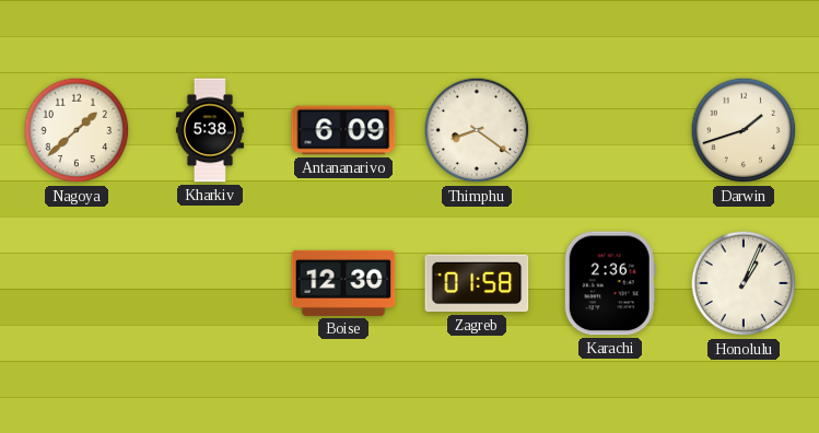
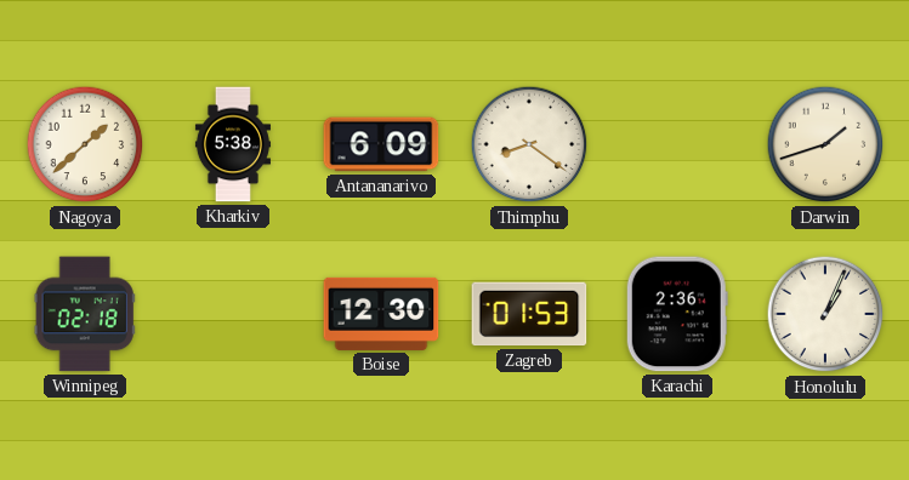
Winnipeg: none -> 02:18
Zagreb: 01:58 -> 01:53
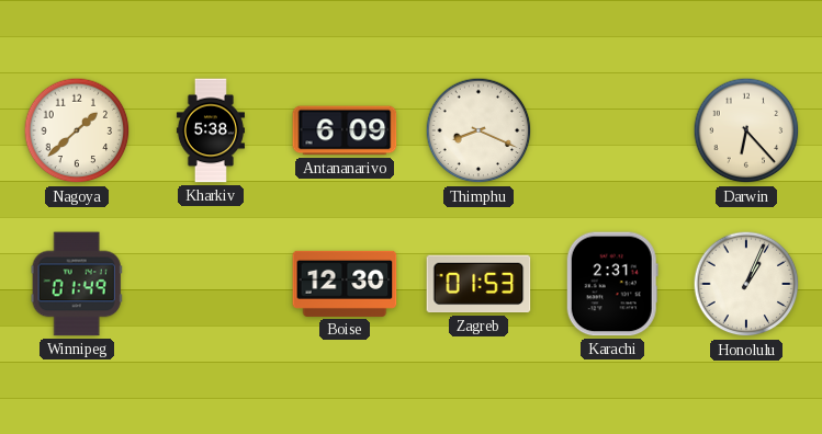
Thimphu: 8:21 -> 8:19
Darwin: 1:42 -> 6:23
Winnipeg: 02:18 -> 01:49
Karachi: 2:36 -> 2:31
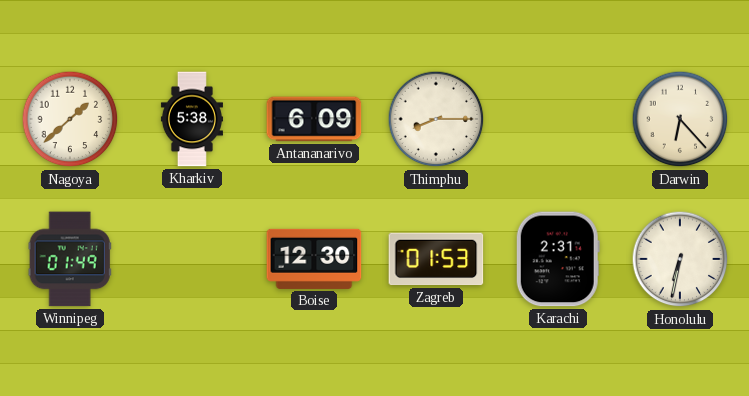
Thimphu: 8:19 -> 8:15
Honolulu: 1:04 -> 6:32
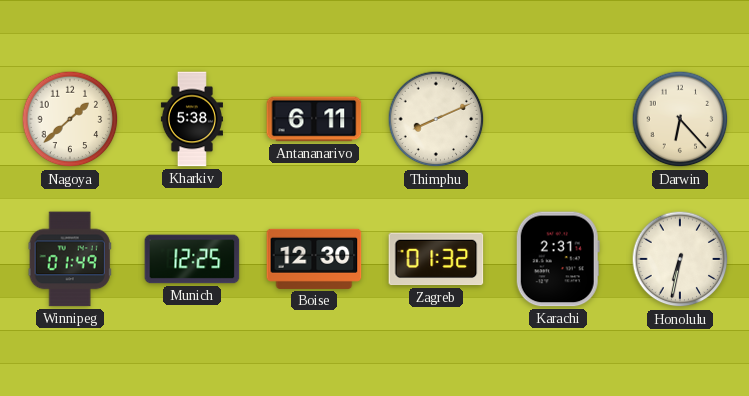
Antananarivo: 6:09 -> 6:11
Thimphu: 8:15 -> 8:11
Munich: none -> 12:25
Zagreb: 01:53 -> 01:32
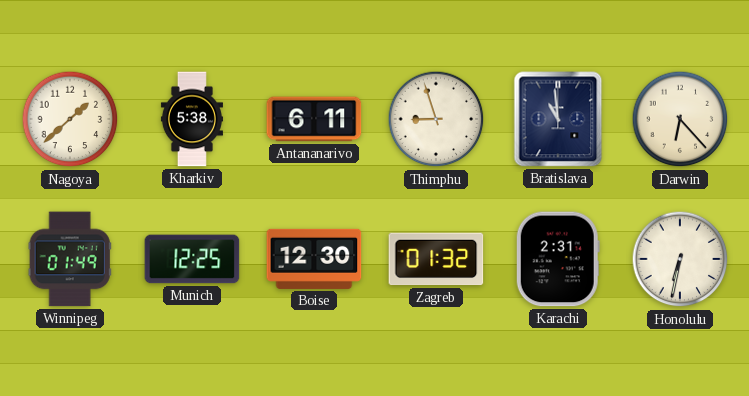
Thimphu: 8:11 -> 8:57
Bratislava: none -> 10:59
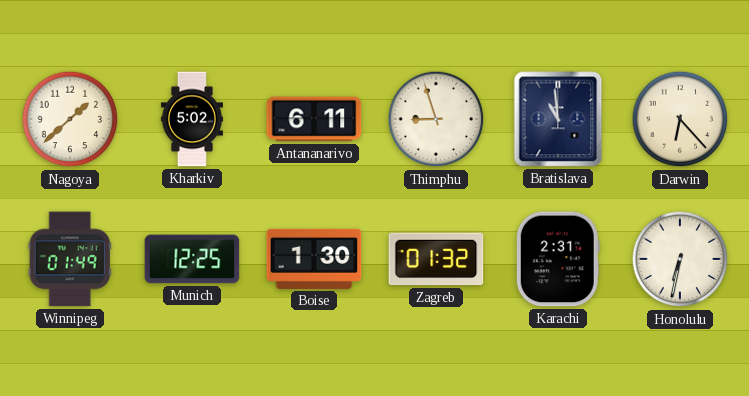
Kharkiv: 5:38 -> 5:02
Boise: 12:30 -> 1:30
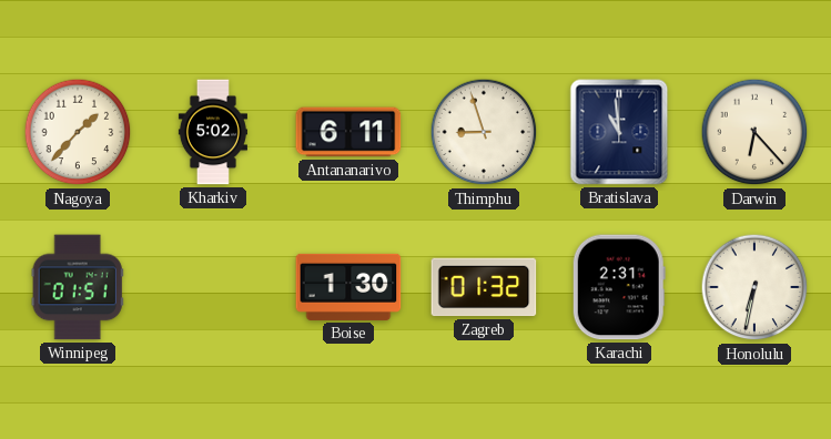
Nagoya: 1:38 -> 1:37
Winnipeg: 01:49 -> 01:51
Munich: 12:25 -> none
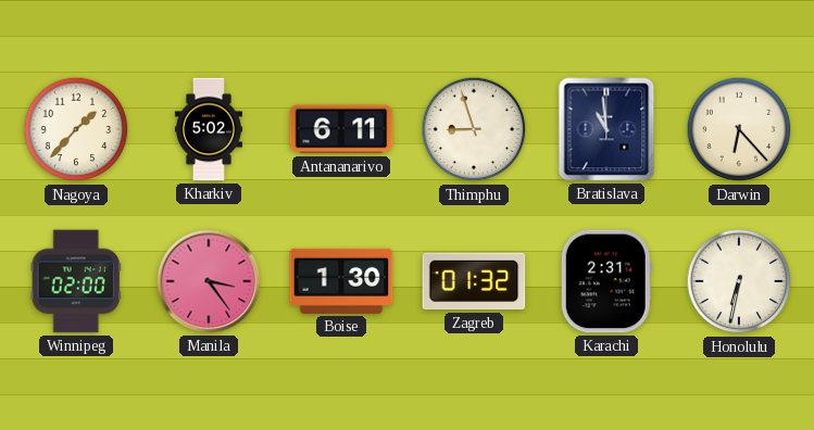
Winnipeg: 01:51 -> 02:00
Manila: none -> 3:24
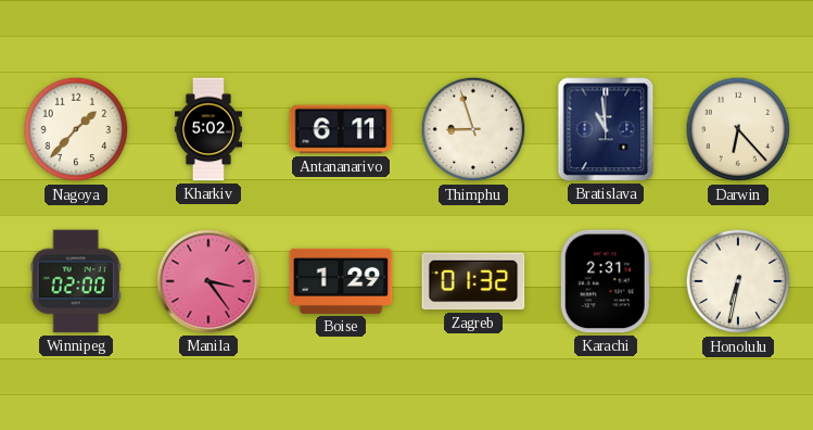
Boise: 1:30 -> 1:29
